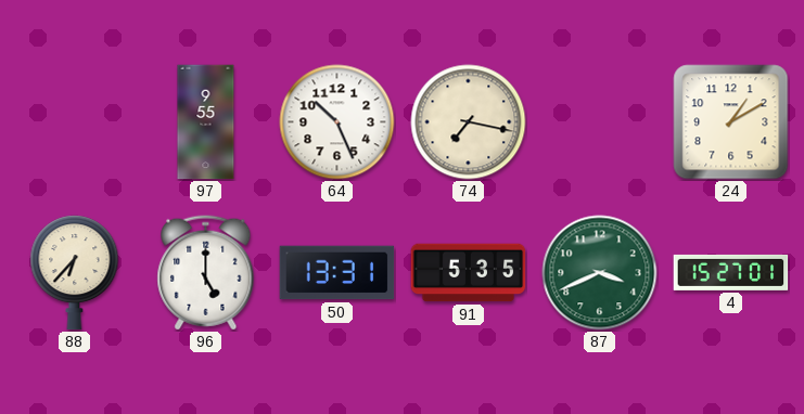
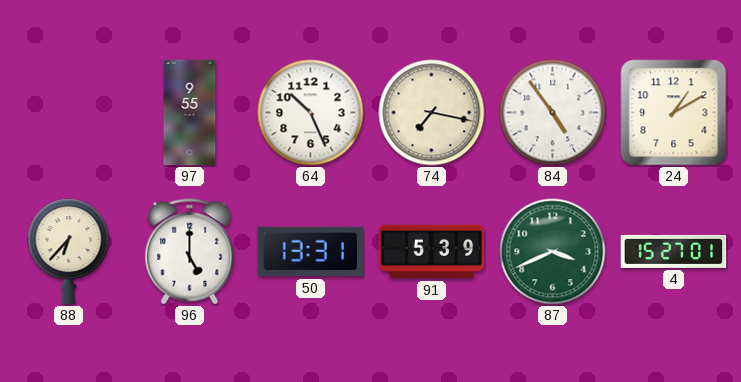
84: none -> 4:54
91: 5:35 -> 5:39
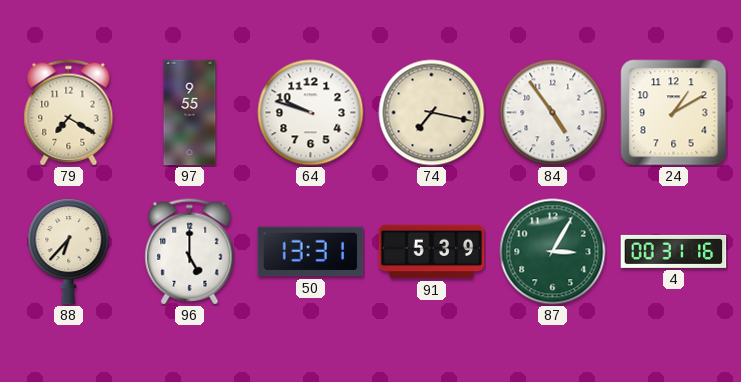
79: none -> 7:20
64: 10:26 -> 9:48
87: 3:41 -> 3:05
4: 15:27 -> 00:31
